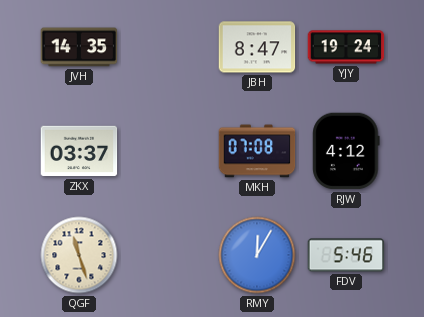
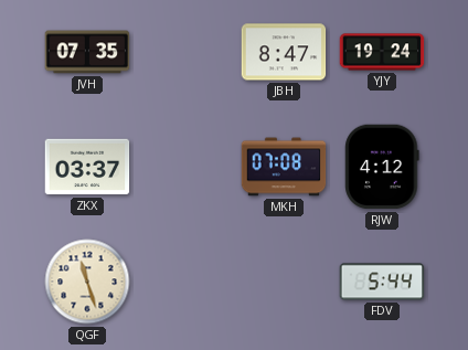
JVH: 14:35 -> 07:35
RMY: 12:05 -> none
FDV: 5:46 -> 5:44
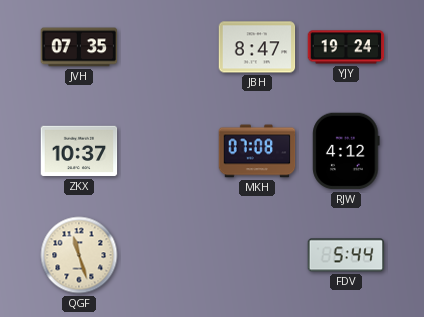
ZKX: 03:37 -> 10:37
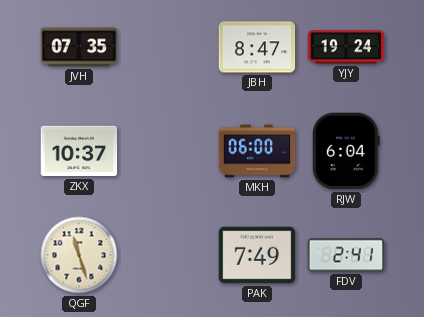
MKH: 07:08 -> 06:00
RJW: 4:12 -> 6:04
PAK: none -> 7:49
FDV: 5:44 -> 2:41
